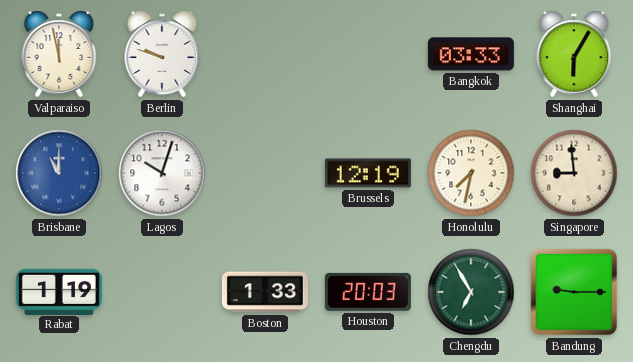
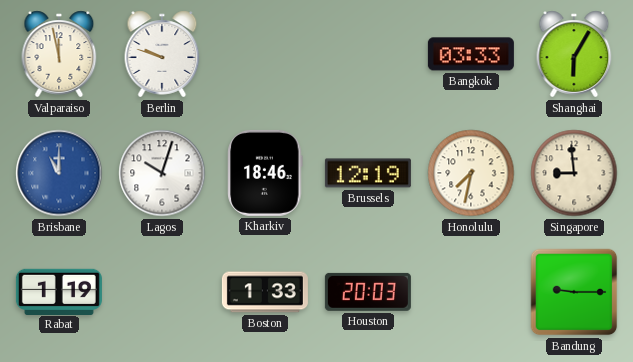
Kharkiv: none -> 18:46
Chengdu: 6:55 -> none
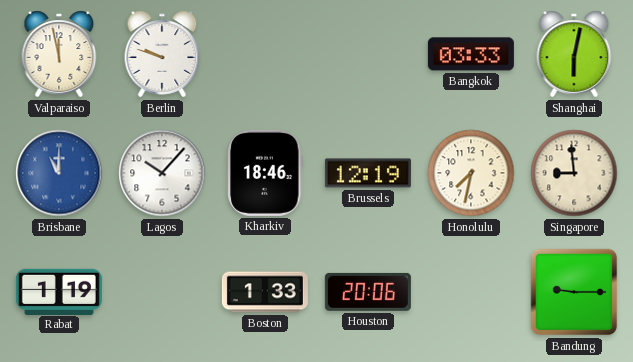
Shanghai: 6:05 -> 6:02
Lagos: 10:03 -> 10:07
Houston: 20:03 -> 20:06
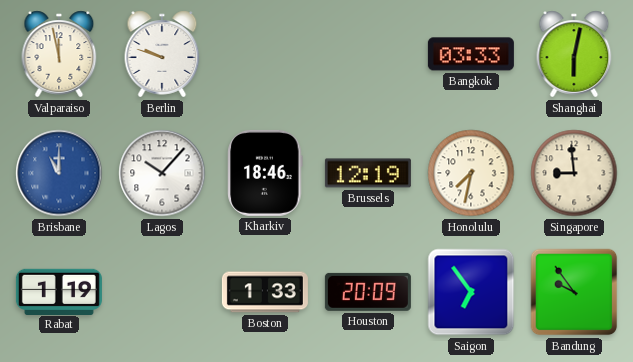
Houston: 20:06 -> 20:09
Saigon: none -> 6:54
Bandung: 9:15 -> 9:54
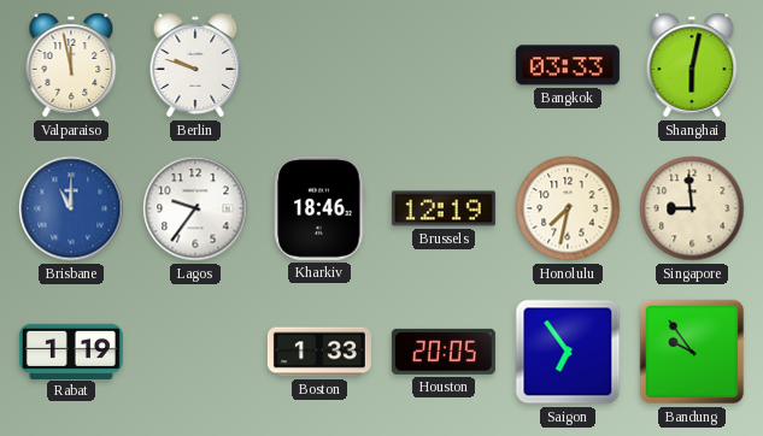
Lagos: 10:07 -> 9:36
Houston: 20:09 -> 20:05
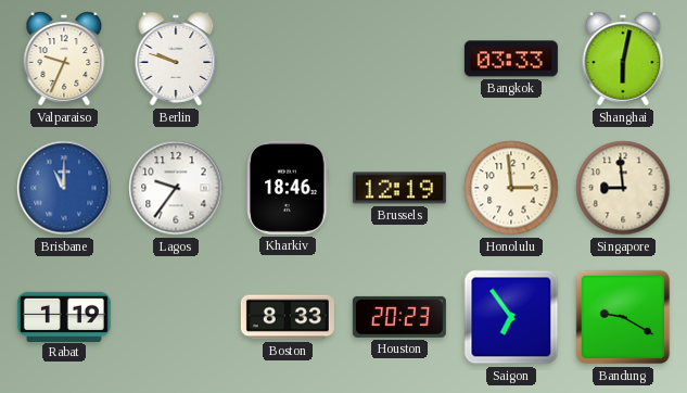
Valparaiso: 11:58 -> 9:34
Honolulu: 7:32 -> 2:59
Boston: 1:33 -> 8:33
Houston: 20:05 -> 20:23
Bandung: 9:54 -> 9:20
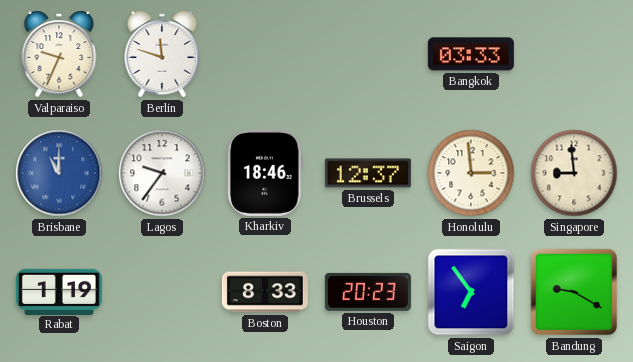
Berlin: 9:48 -> 11:48
Shanghai: 6:02 -> none
Brussels: 12:19 -> 12:37
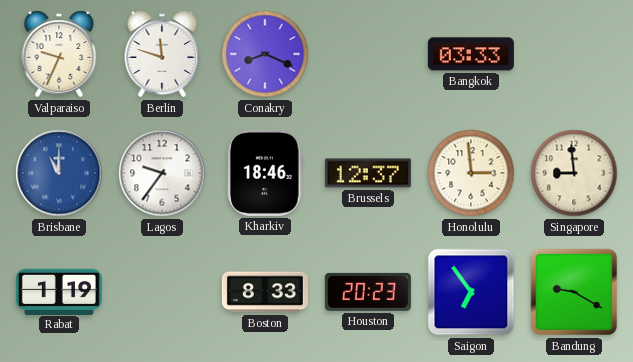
Conakry: none -> 8:19
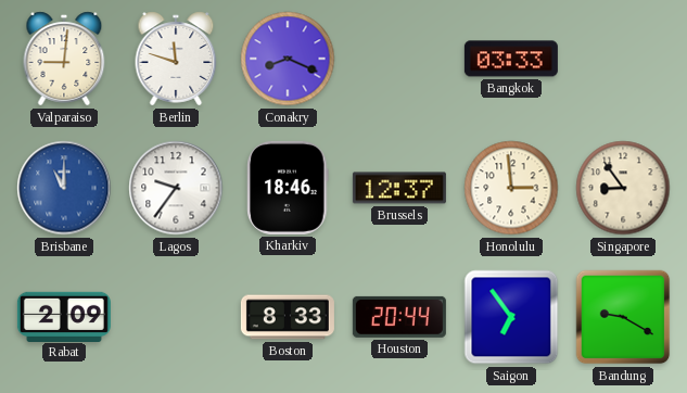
Valparaiso: 9:34 -> 9:01
Singapore: 8:59 -> 8:54
Rabat: 1:19 -> 2:09
Houston: 20:23 -> 20:44
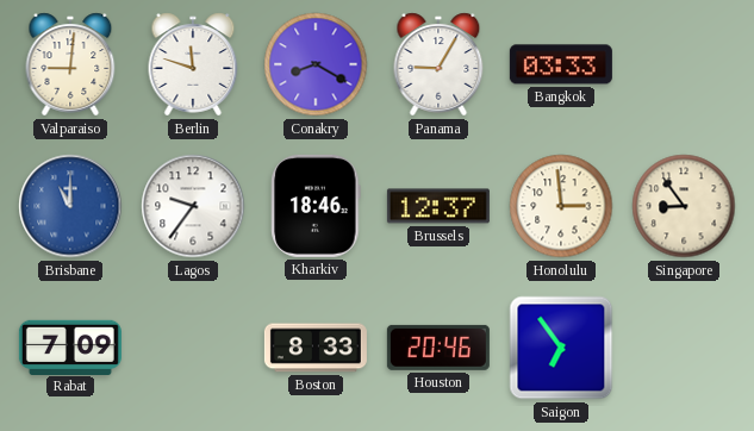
Conakry: 8:19 -> 8:20
Panama: none -> 9:05
Rabat: 2:09 -> 7:09
Houston: 20:44 -> 20:46
Bandung: 9:20 -> none
